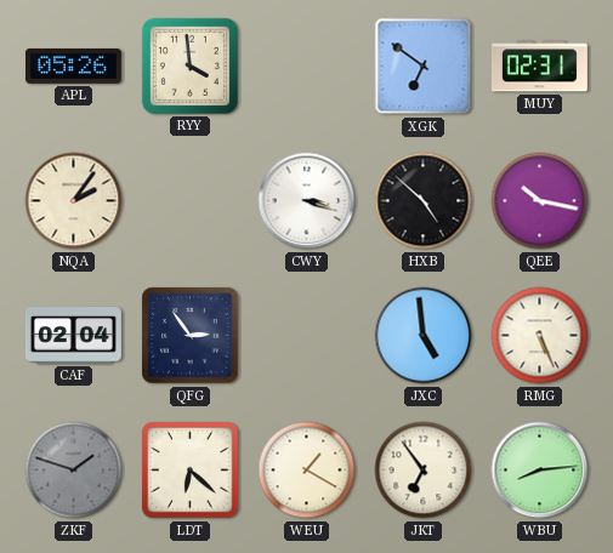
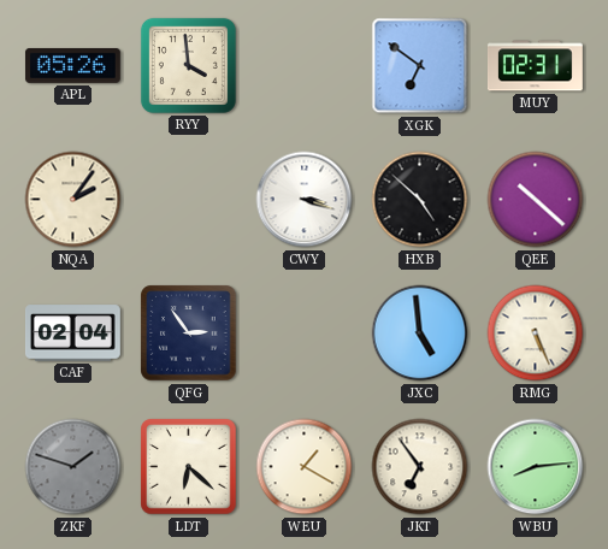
QEE: 10:17 -> 10:22
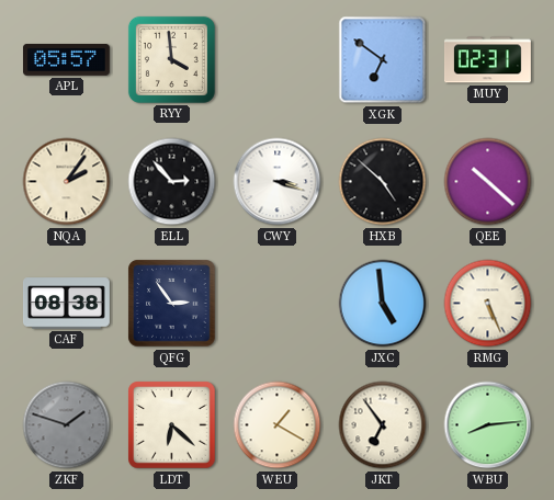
APL: 05:26 -> 05:57
ELL: none -> 2:53
CAF: 02:04 -> 08:38
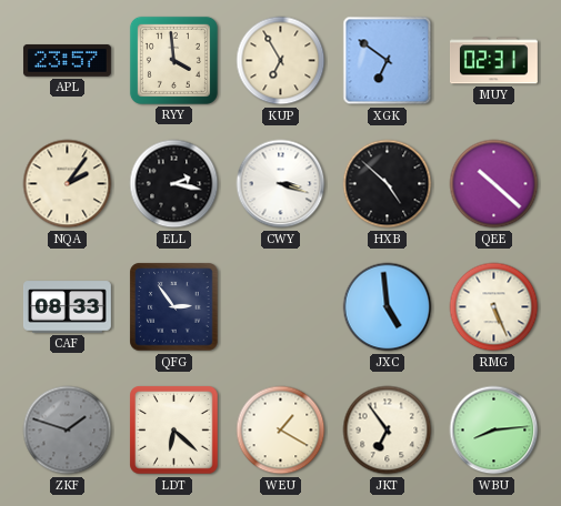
APL: 05:57 -> 23:57
KUP: none -> 6:55
ELL: 2:53 -> 2:17
CAF: 08:38 -> 08:33
